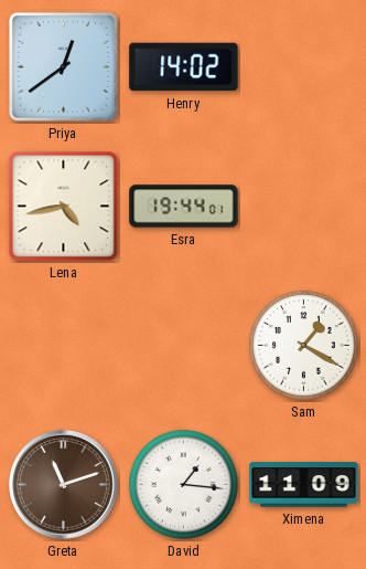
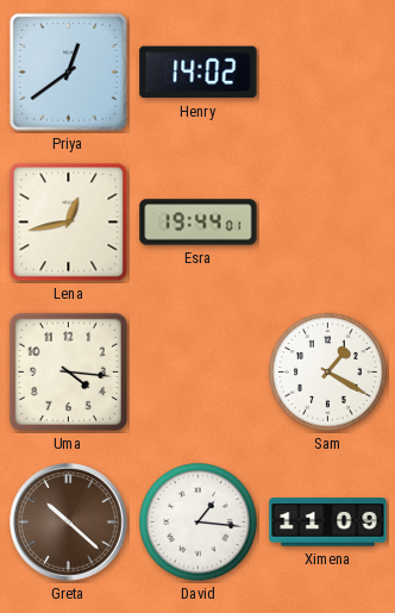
Lena: 4:43 -> 12:43
Uma: none -> 4:16
Greta: 11:12 -> 10:22
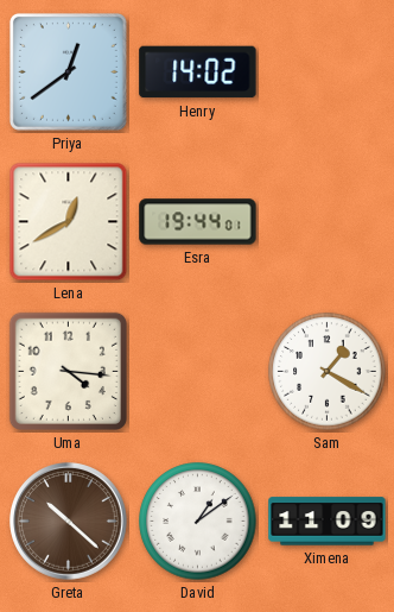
Lena: 12:43 -> 12:40
David: 1:16 -> 1:09
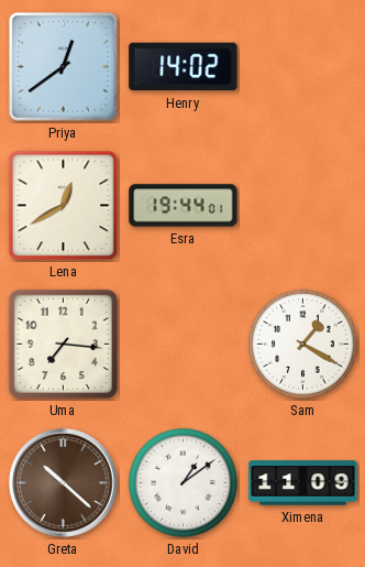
Uma: 4:16 -> 7:16
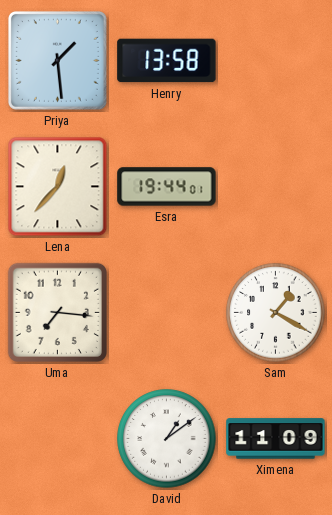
Priya: 12:39 -> 1:29
Henry: 14:02 -> 13:58
Lena: 12:40 -> 12:37
Greta: 10:22 -> none
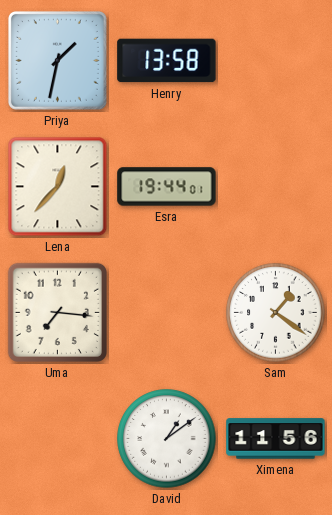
Priya: 1:29 -> 1:32
Sam: 1:20 -> 1:21
Ximena: 11:09 -> 11:56
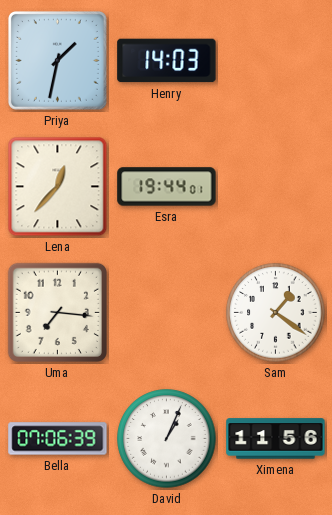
Henry: 13:58 -> 14:03
Bella: none -> 07:06
David: 1:09 -> 1:04
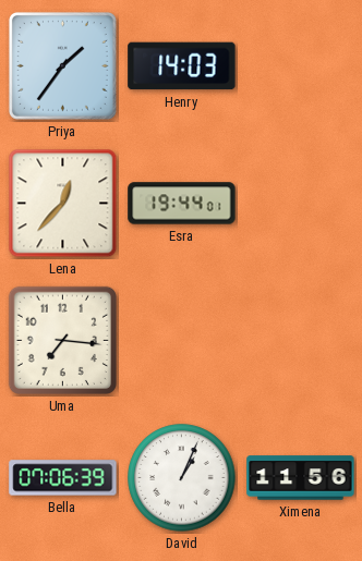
Priya: 1:32 -> 1:36
Sam: 1:21 -> none
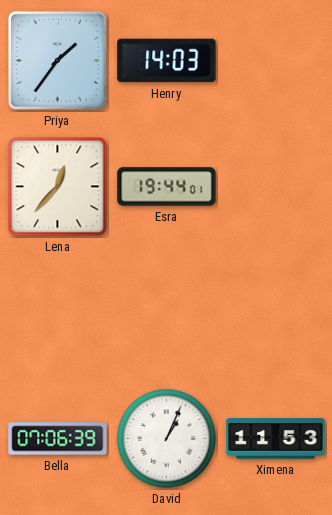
Uma: 7:16 -> none
Ximena: 11:56 -> 11:53
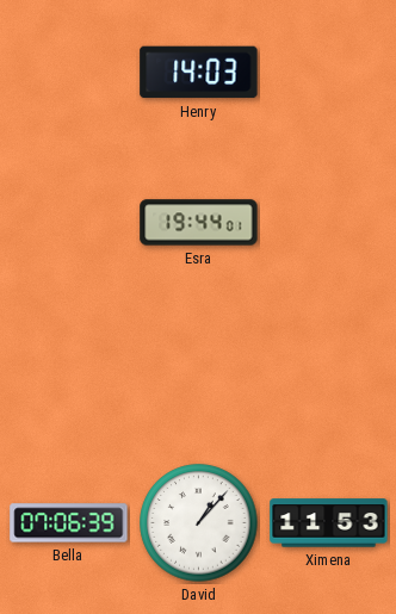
Priya: 1:36 -> none
Lena: 12:37 -> none
David: 1:04 -> 1:07
